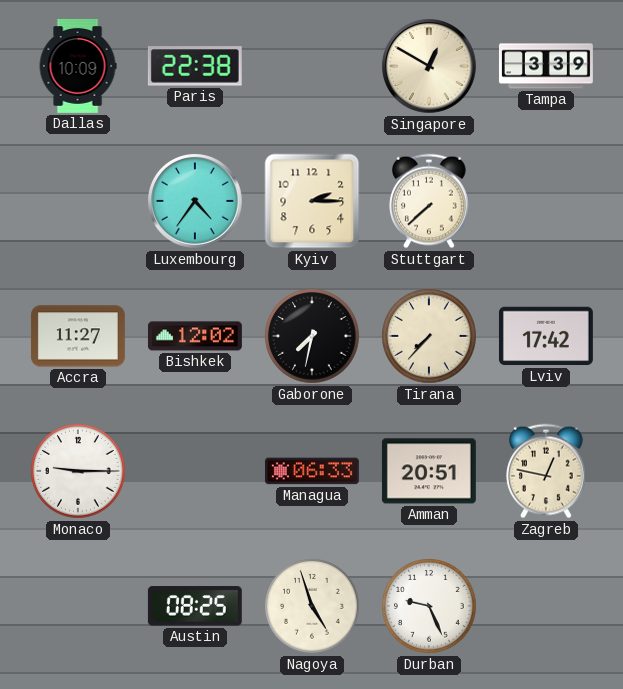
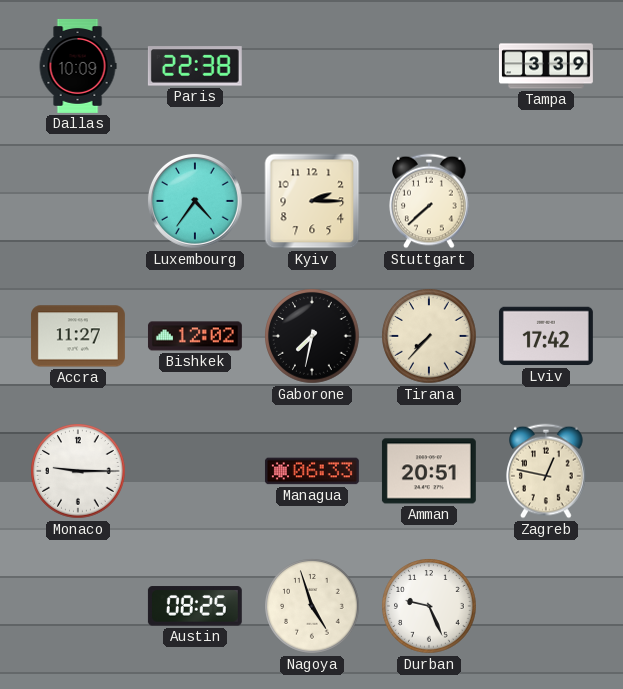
Singapore: 12:50 -> none
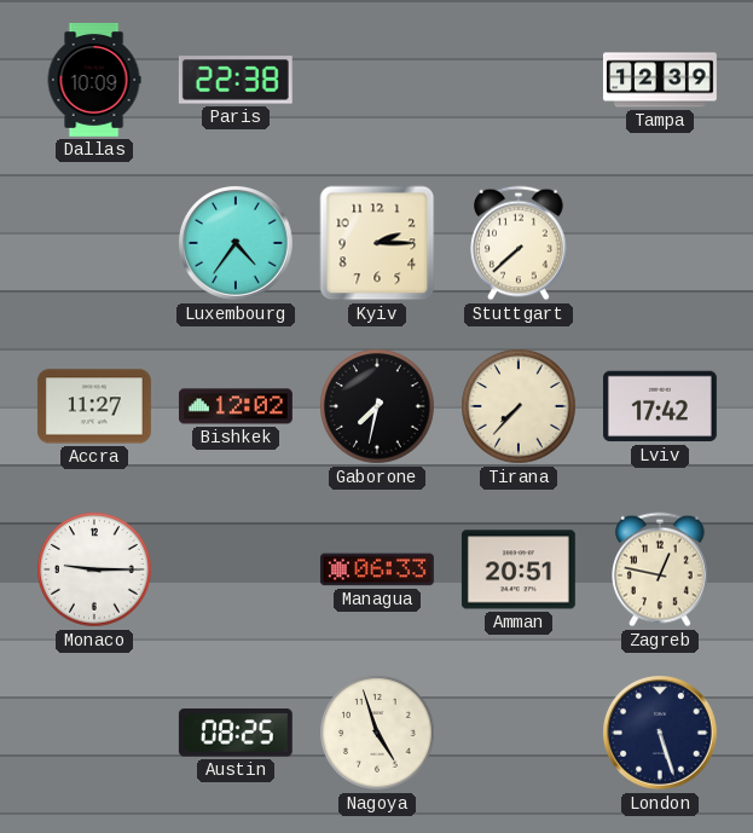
Tampa: 3:39 -> 12:39
Durban: 9:26 -> none
London: none -> 5:27
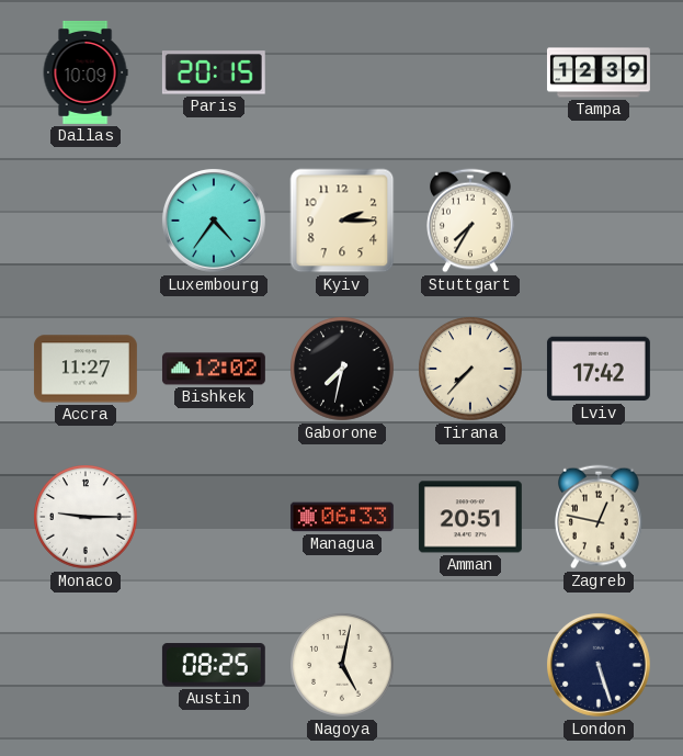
Paris: 22:38 -> 20:15
Stuttgart: 7:38 -> 7:35
Nagoya: 4:57 -> 5:02
